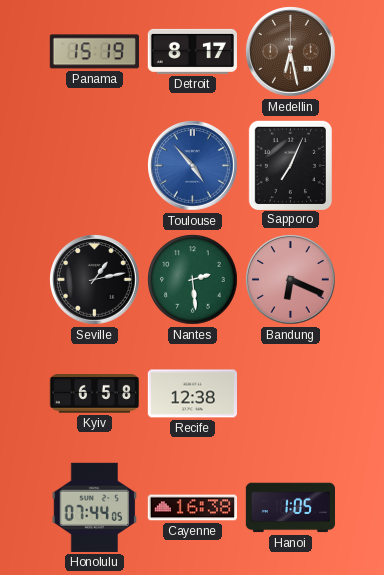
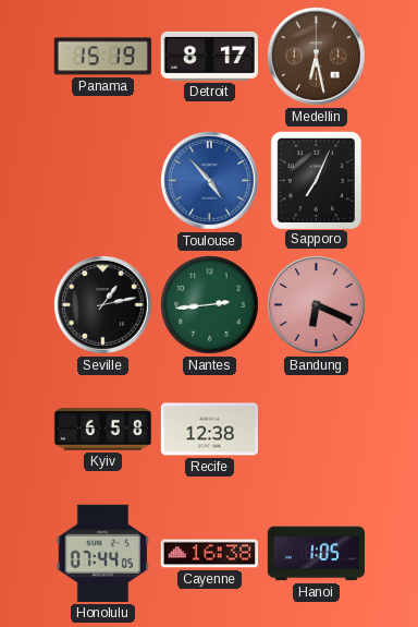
Nantes: 2:29 -> 2:44
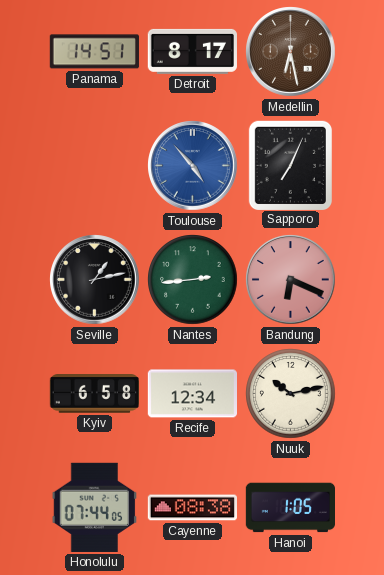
Panama: 15:19 -> 14:51
Recife: 12:38 -> 12:34
Nuuk: none -> 10:13
Cayenne: 16:38 -> 08:38
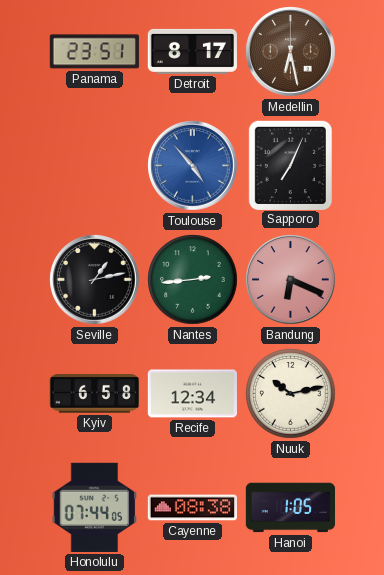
Panama: 14:51 -> 23:51
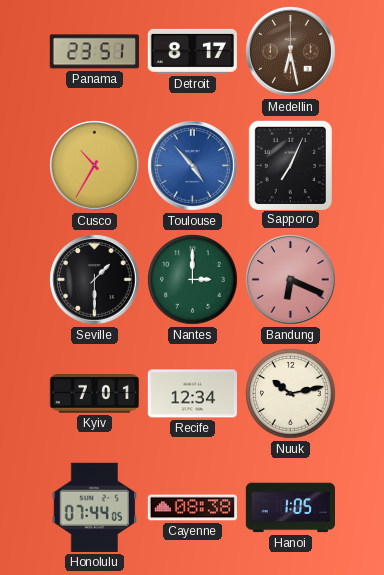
Cusco: none -> 10:35
Seville: 1:13 -> 1:30
Nantes: 2:44 -> 3:00
Kyiv: 6:58 -> 7:01
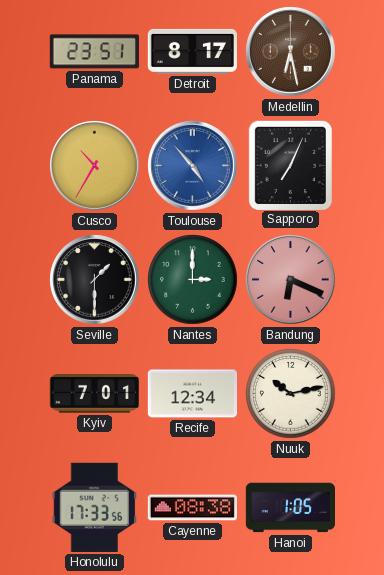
Honolulu: 07:44 -> 17:33
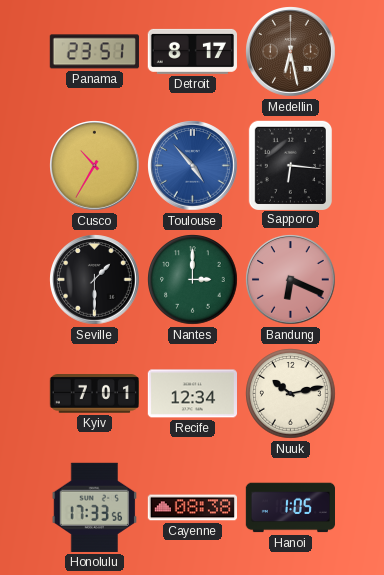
Sapporo: 7:04 -> 6:16
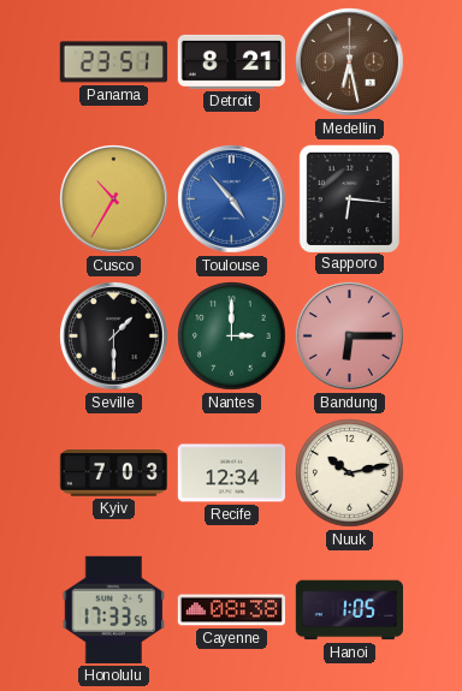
Detroit: 8:17 -> 8:21
Bandung: 6:19 -> 6:15
Kyiv: 7:01 -> 7:03
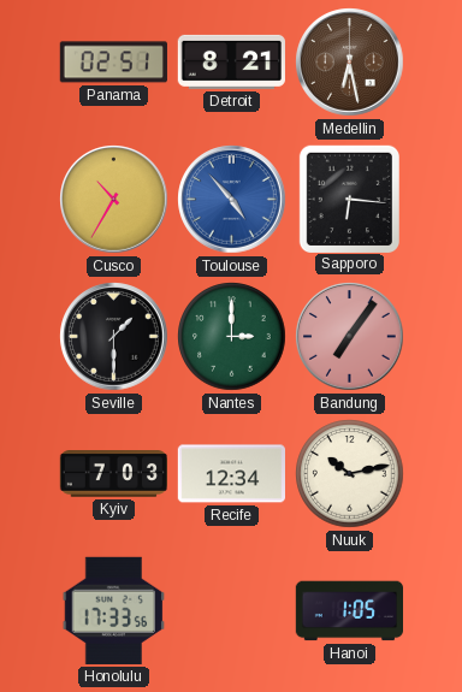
Panama: 23:51 -> 02:51
Bandung: 6:15 -> 7:06
Cayenne: 08:38 -> none
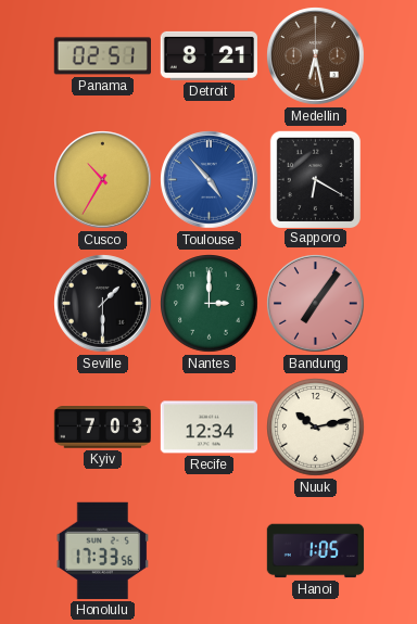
Sapporo: 6:16 -> 6:20
